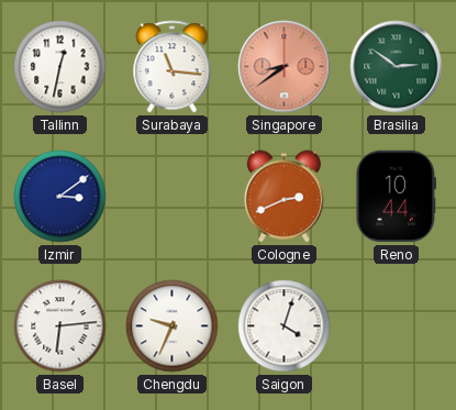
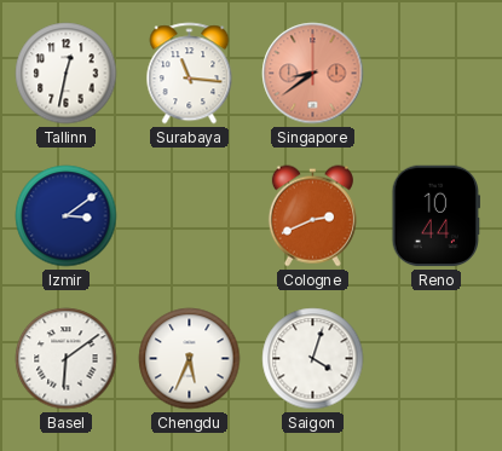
Brasilia: 2:51 -> none
Basel: 6:14 -> 6:09
Chengdu: 9:34 -> 5:34
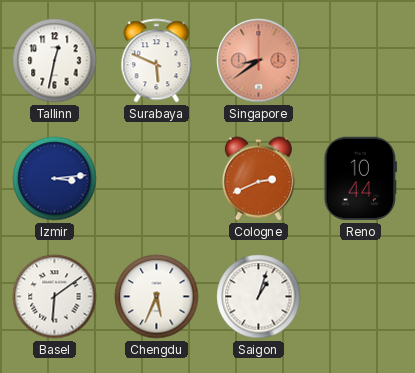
Surabaya: 11:16 -> 5:49
Izmir: 3:09 -> 3:14
Saigon: 4:03 -> 1:03
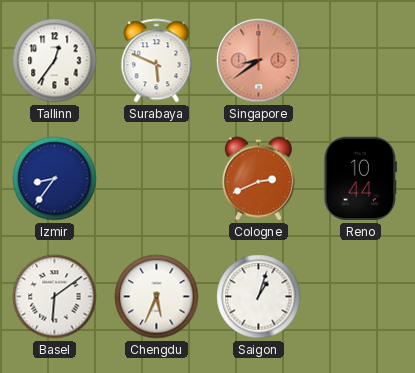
Tallinn: 12:32 -> 12:36
Izmir: 3:14 -> 8:36
